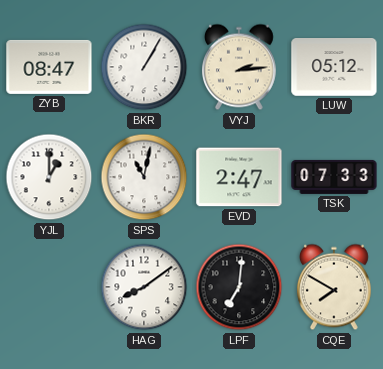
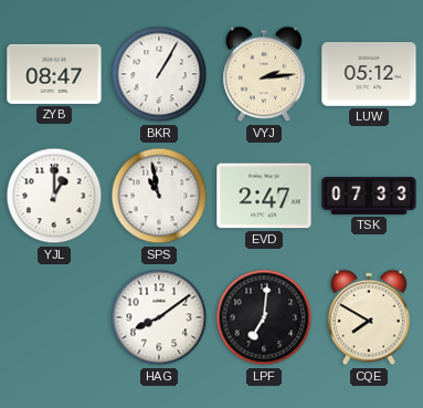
SPS: 11:02 -> 10:58
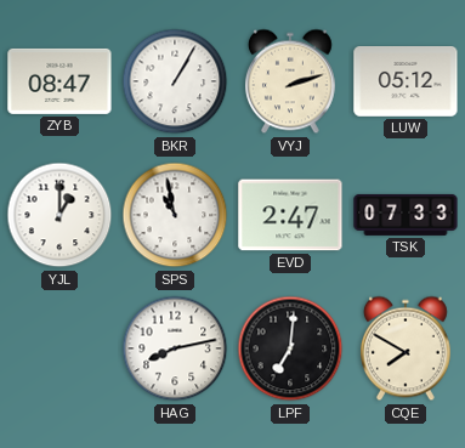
VYJ: 2:14 -> 2:12
HAG: 8:09 -> 8:13
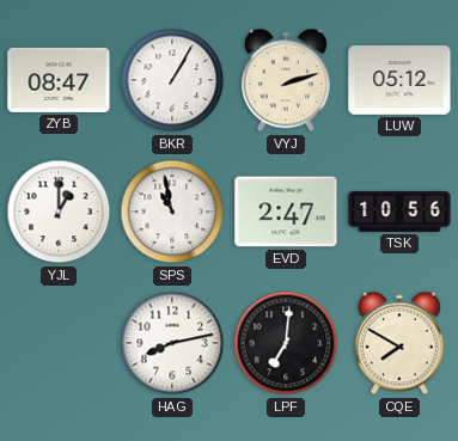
TSK: 07:33 -> 10:56
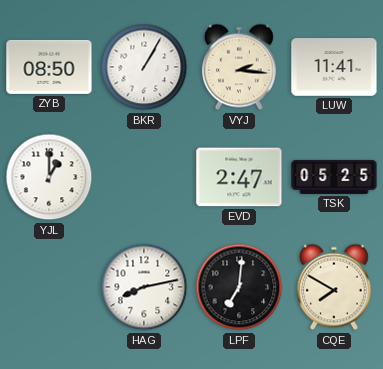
ZYB: 08:47 -> 08:50
VYJ: 2:12 -> 2:16
LUW: 05:12 -> 11:41
SPS: 10:58 -> none
TSK: 10:56 -> 05:25
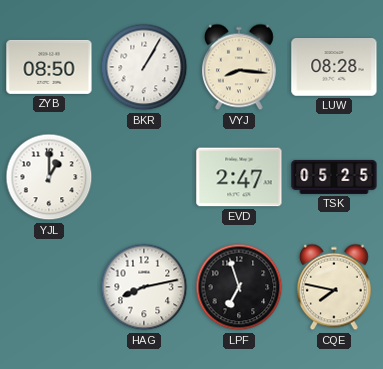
VYJ: 2:16 -> 8:16
LUW: 11:41 -> 08:28
LPF: 7:01 -> 6:57
CQE: 7:50 -> 7:47
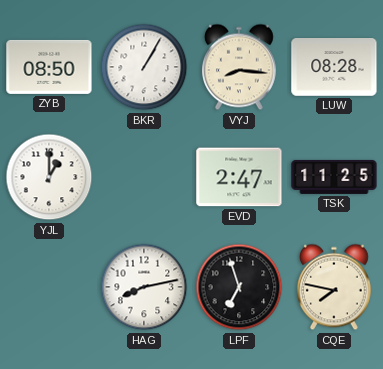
TSK: 05:25 -> 11:25
